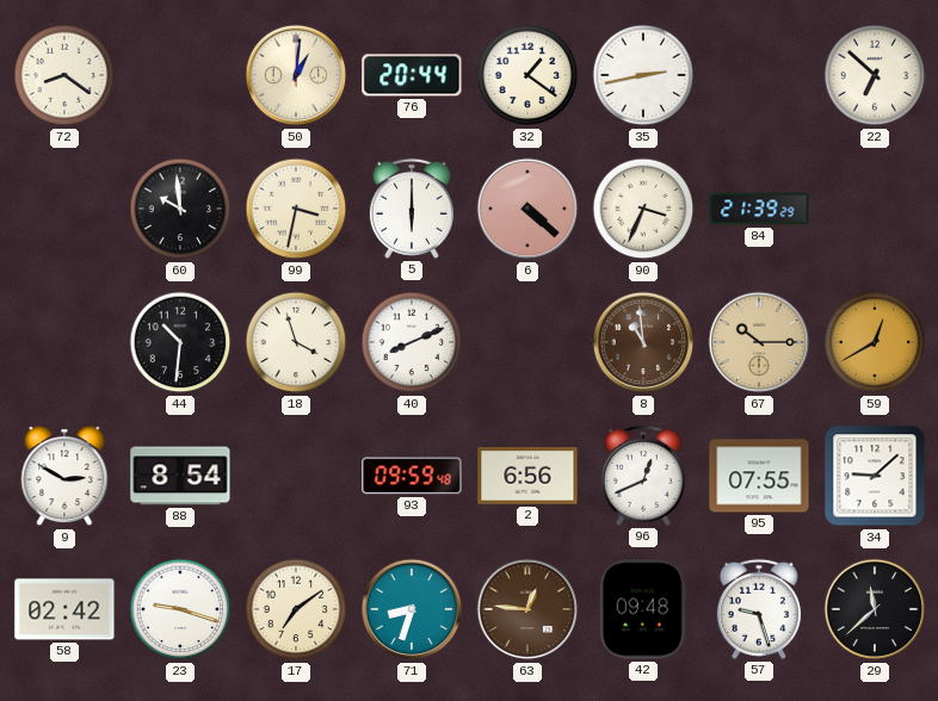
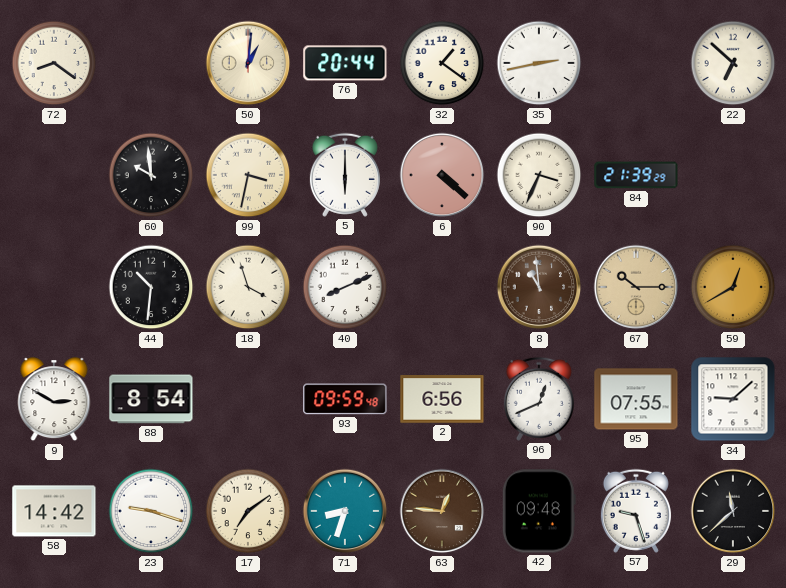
58: 02:42 -> 14:42
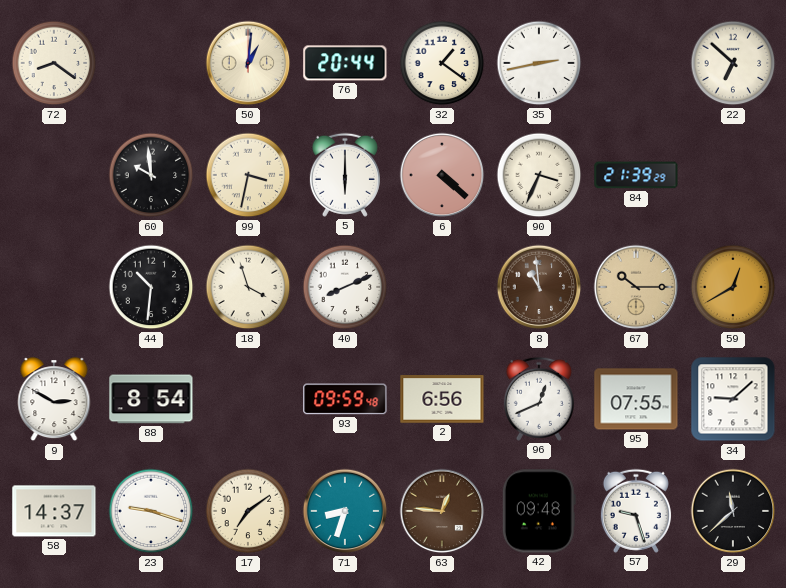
58: 14:42 -> 14:37
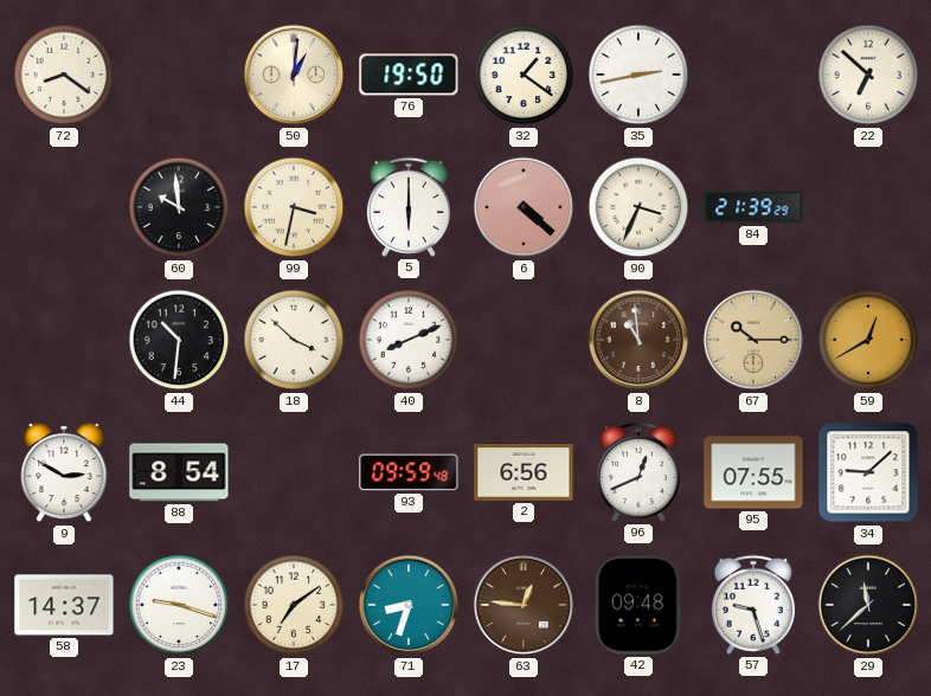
76: 20:44 -> 19:50
18: 3:57 -> 3:52
